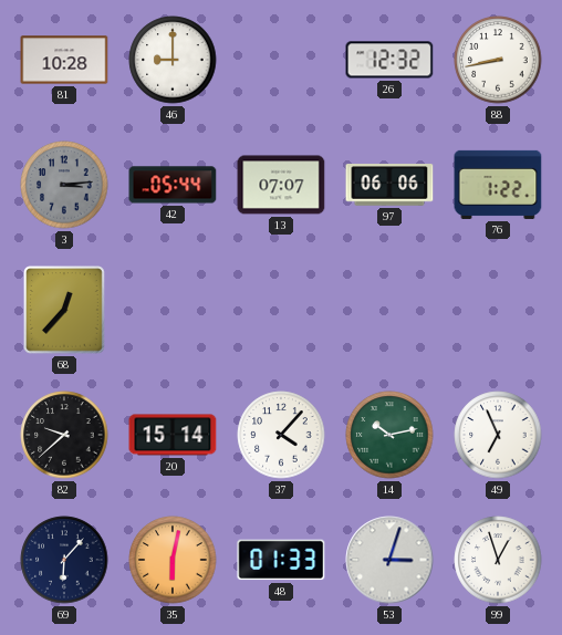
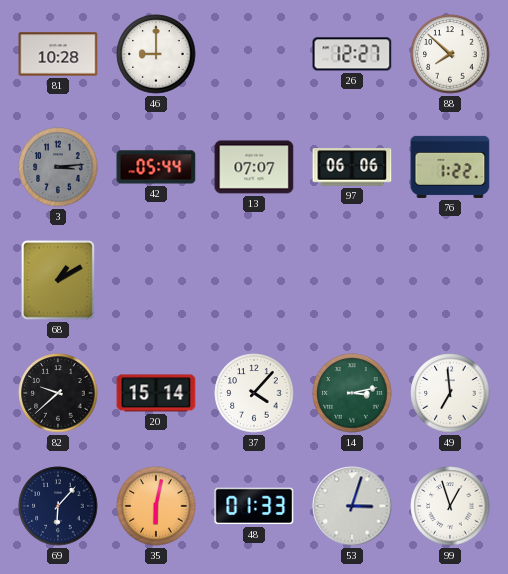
26: 12:32 -> 12:27
88: 8:43 -> 7:52
68: 12:37 -> 1:10
14: 10:13 -> 3:13
49: 6:56 -> 6:59
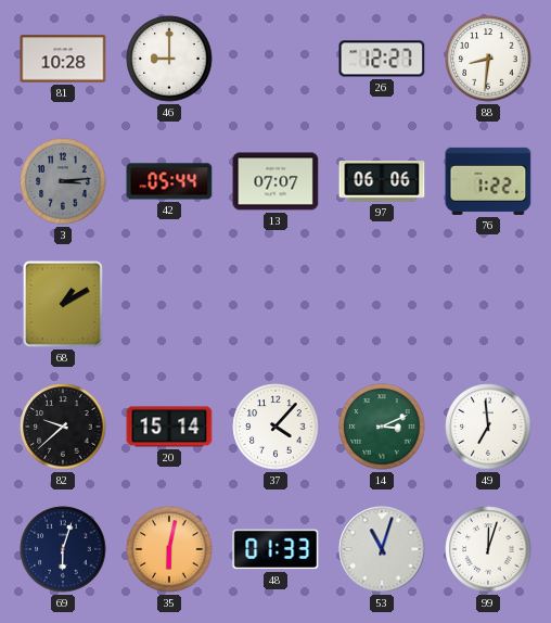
88: 7:52 -> 8:31
14: 3:13 -> 3:11
69: 6:07 -> 6:03
53: 3:03 -> 11:03
99: 12:57 -> 12:03
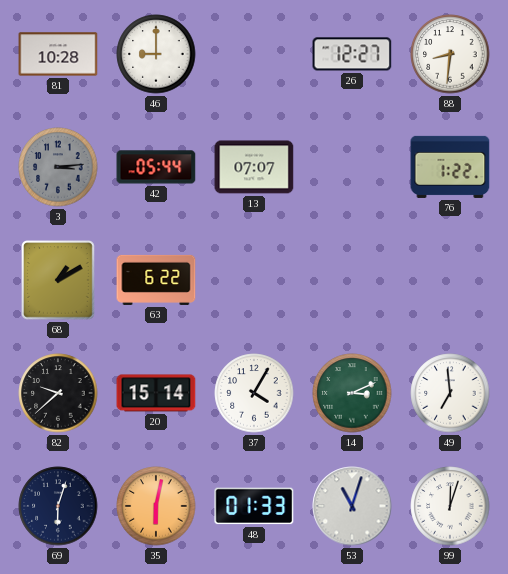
97: 06:06 -> none
63: none -> 6:22
37: 4:07 -> 4:05
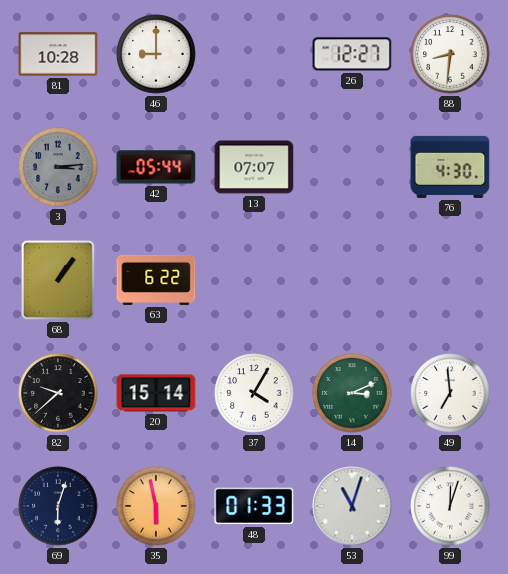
76: 1:22 -> 4:30
68: 1:10 -> 1:06
35: 6:02 -> 5:58
